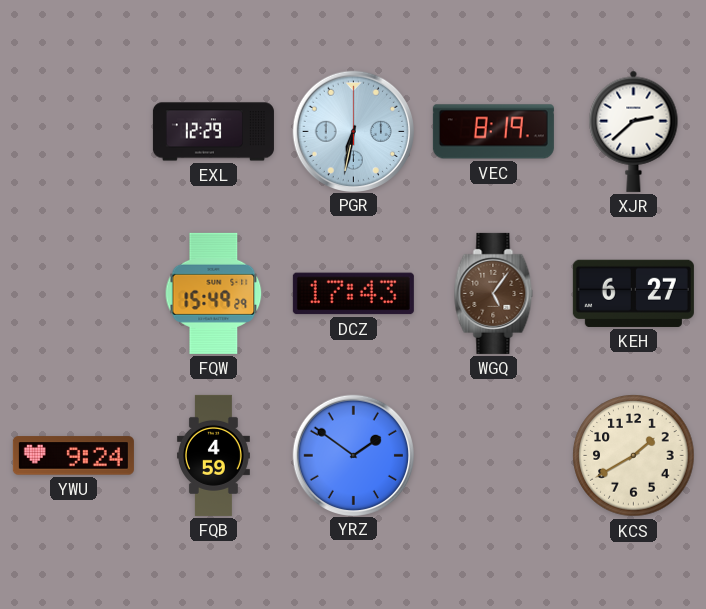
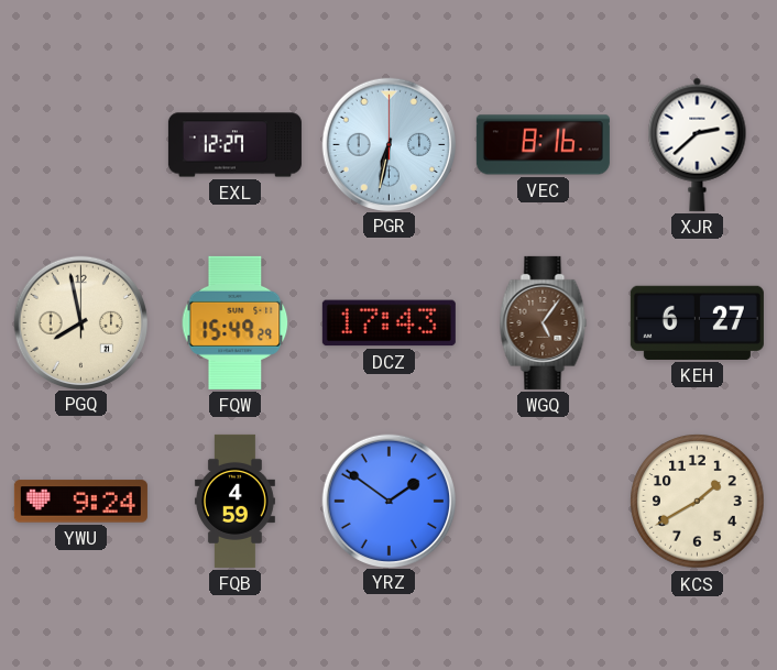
EXL: 12:29 -> 12:27
VEC: 8:19 -> 8:16
PGQ: none -> 7:58
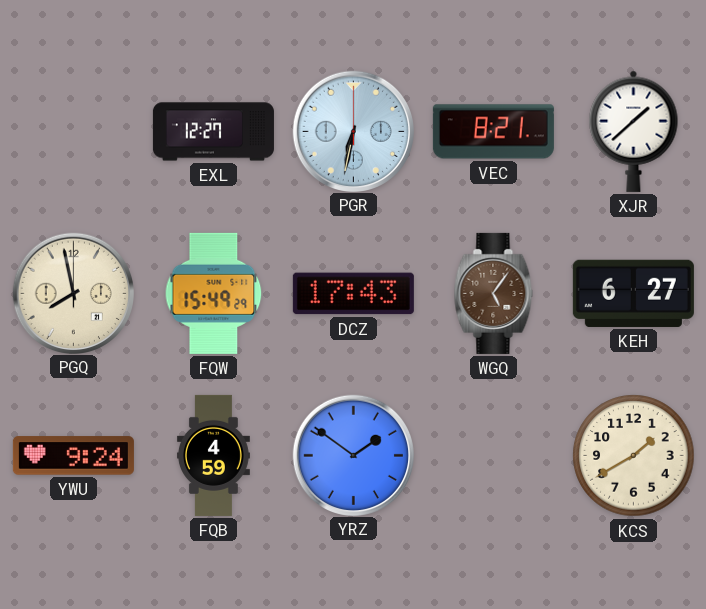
VEC: 8:16 -> 8:21
XJR: 2:38 -> 1:38
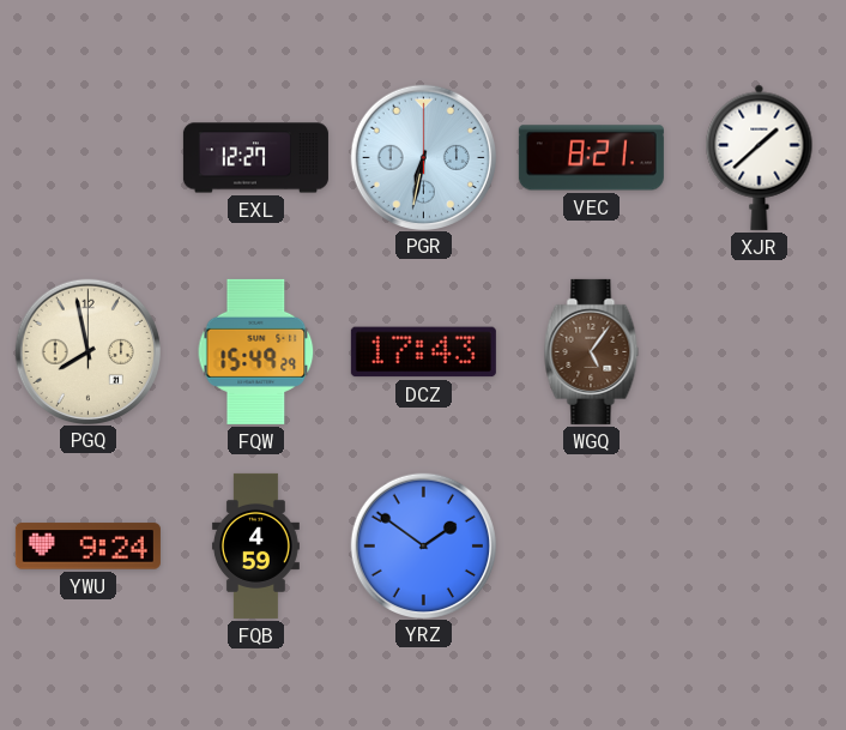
KEH: 6:27 -> none
KCS: 1:40 -> none
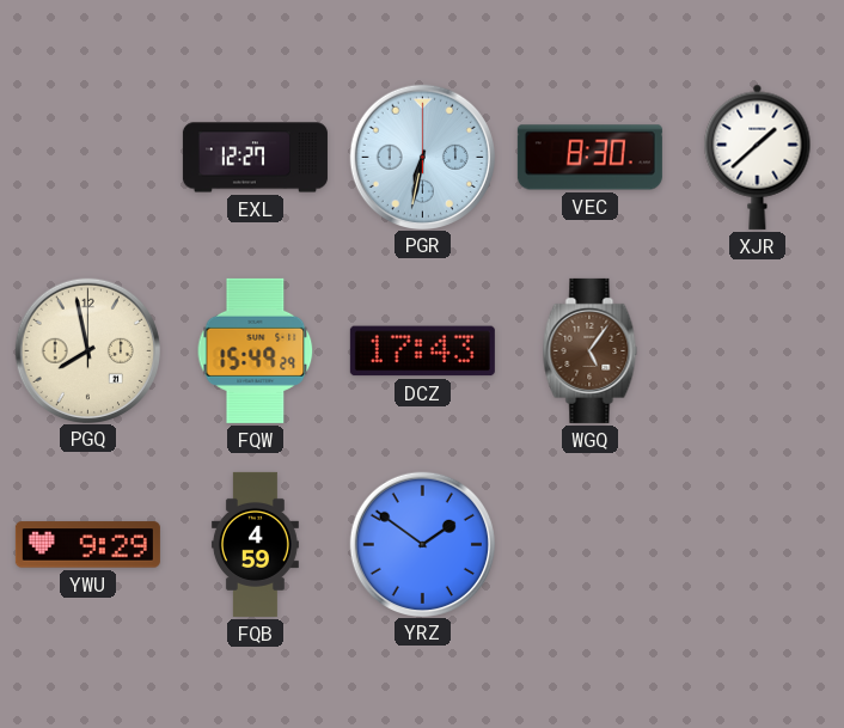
VEC: 8:21 -> 8:30
YWU: 9:24 -> 9:29
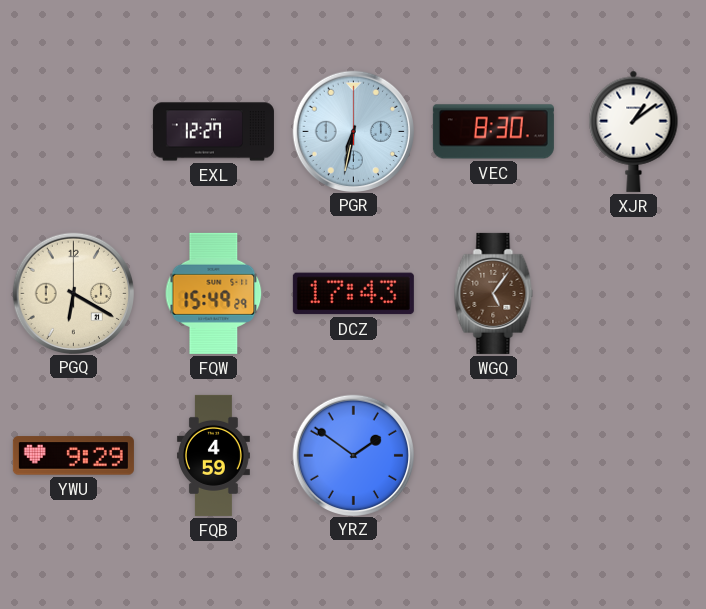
XJR: 1:38 -> 1:09
PGQ: 7:58 -> 6:20
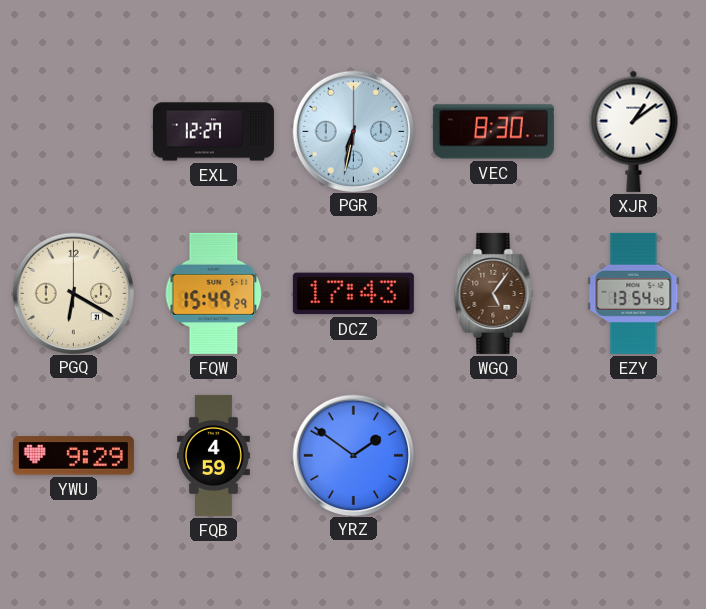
EZY: none -> 13:54
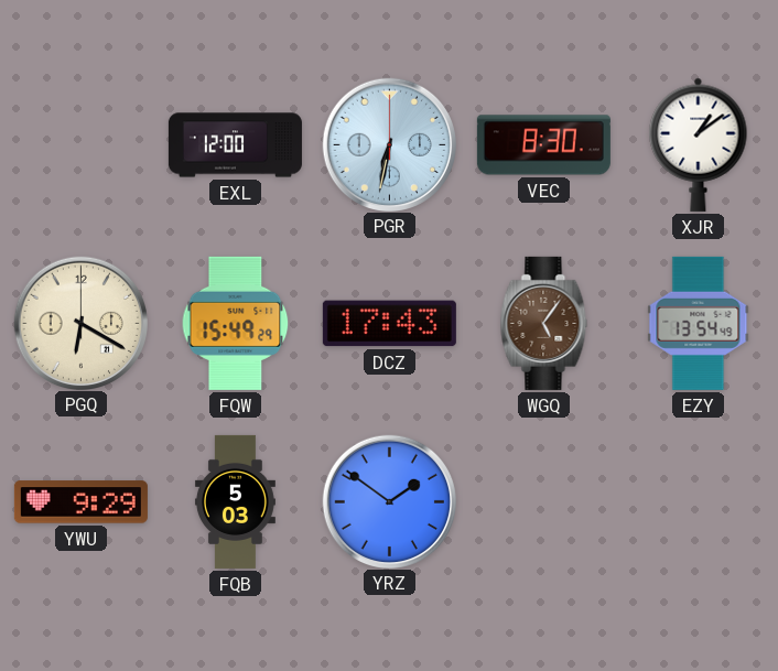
EXL: 12:27 -> 12:00
FQB: 4:59 -> 5:03
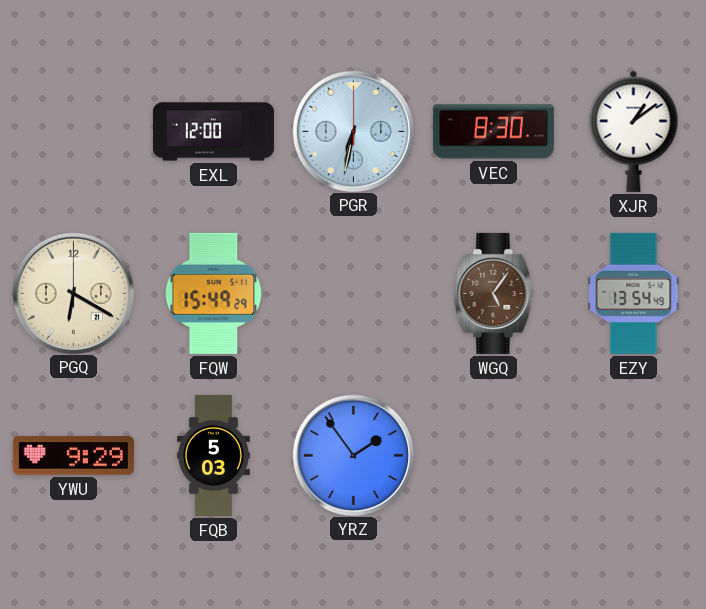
DCZ: 17:43 -> none
YRZ: 1:51 -> 1:54
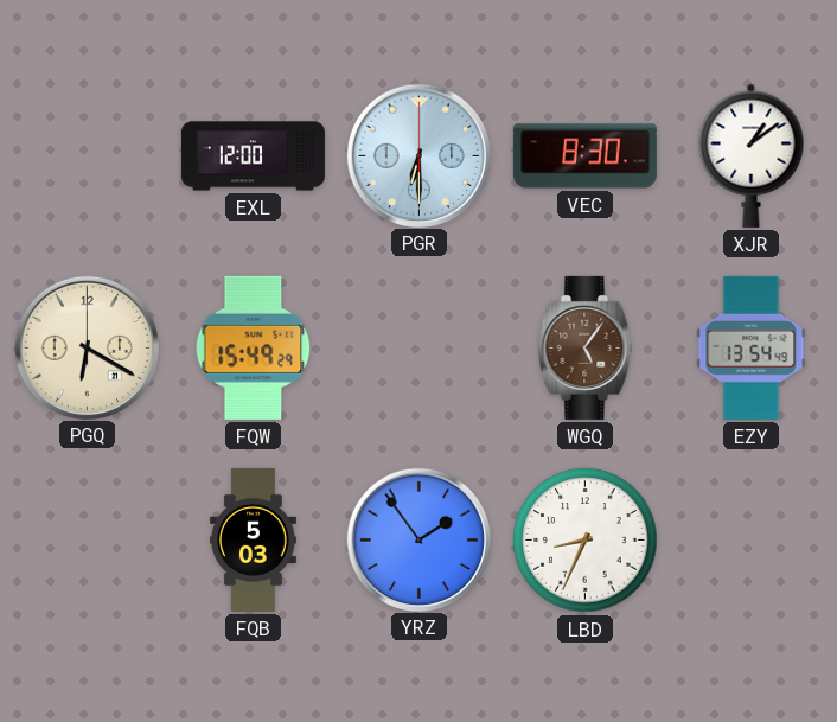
PGR: 6:32 -> 6:30
YWU: 9:29 -> none
LBD: none -> 8:34
